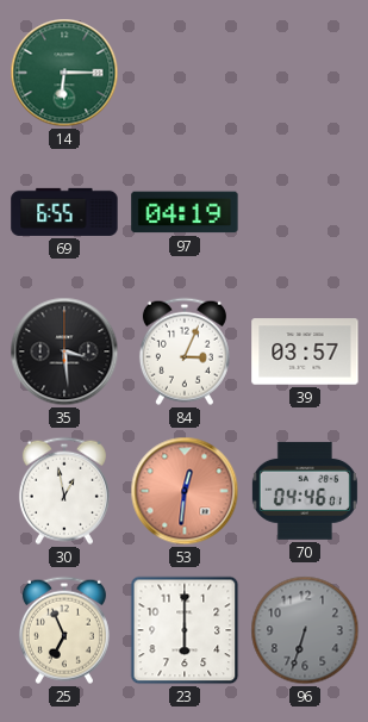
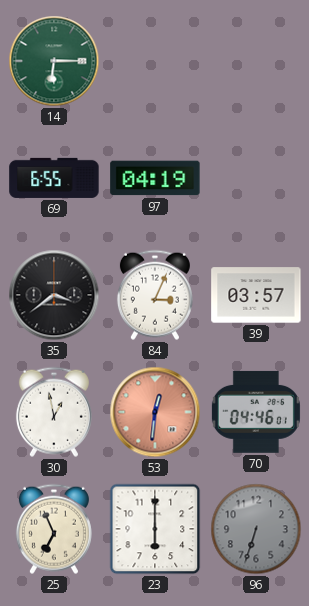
35: 3:29 -> 3:39
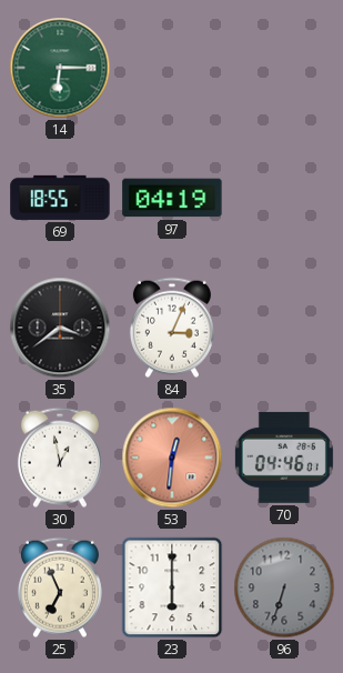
69: 6:55 -> 18:55
39: 03:57 -> none
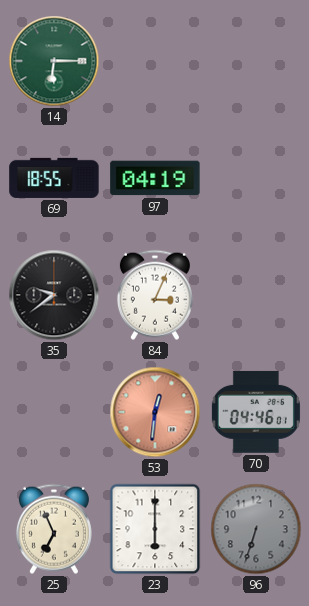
35: 3:39 -> 9:39
30: 12:58 -> none
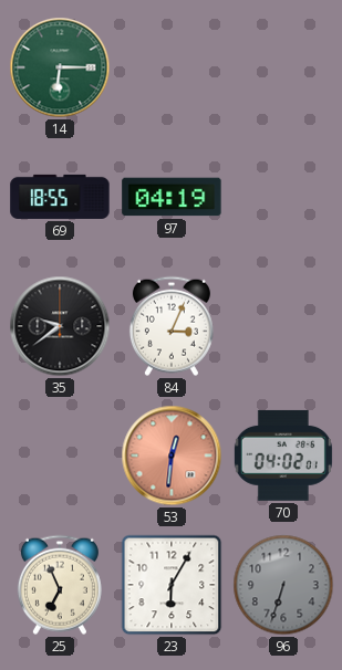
70: 04:46 -> 04:02
23: 6:00 -> 6:05
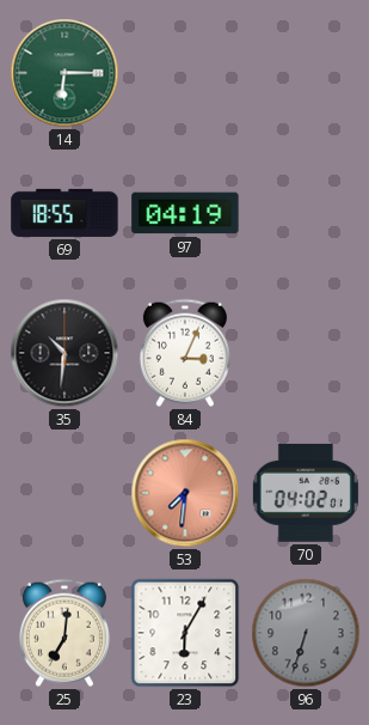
35: 9:39 -> 10:31
53: 12:31 -> 7:31
25: 6:56 -> 7:01
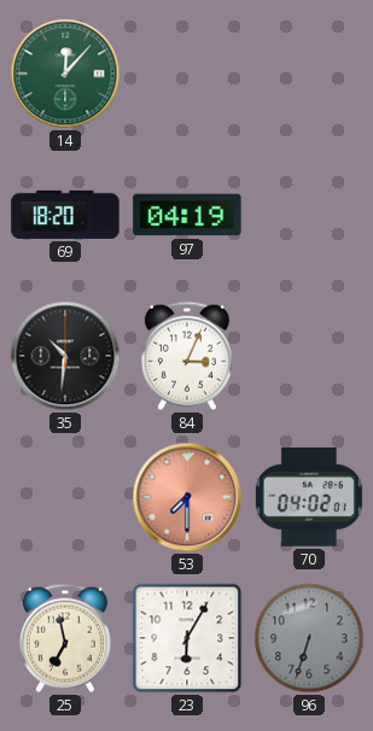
14: 6:15 -> 12:07
69: 18:55 -> 18:20
53: 7:31 -> 7:30
25: 7:01 -> 6:58
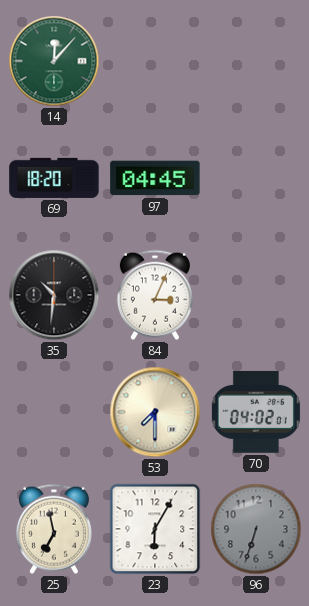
97: 04:19 -> 04:45
53 dial: salmon -> cream
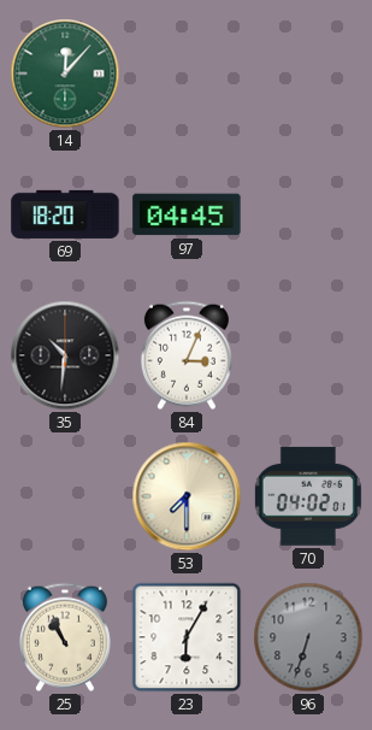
25: 6:58 -> 10:56
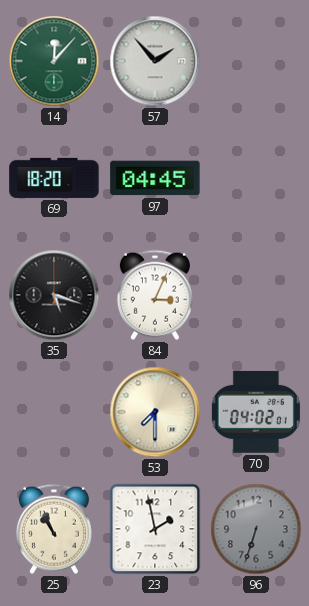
57: none -> 1:53
35: 10:31 -> 5:18
23: 6:05 -> 1:58
